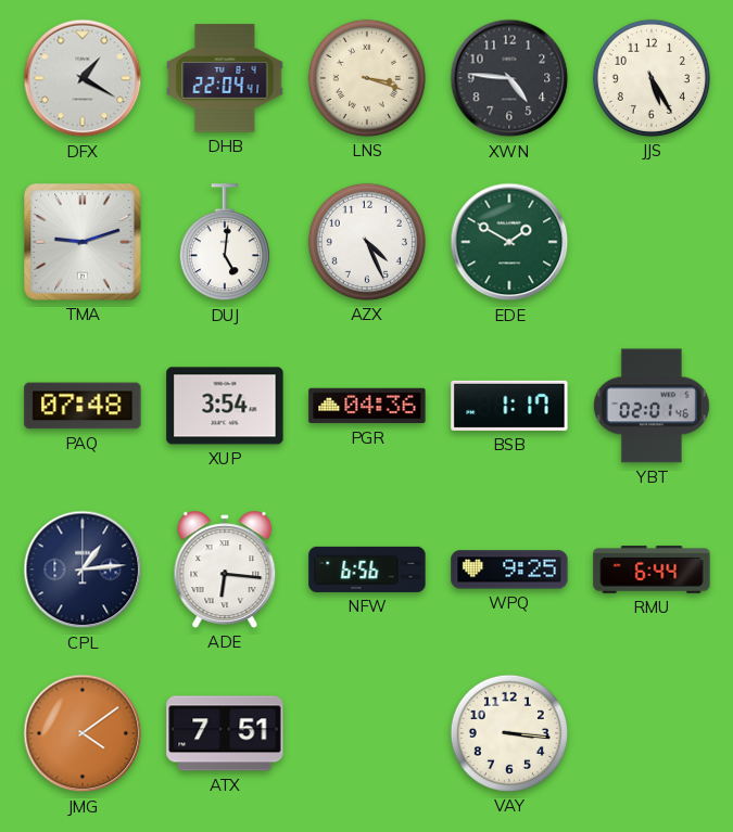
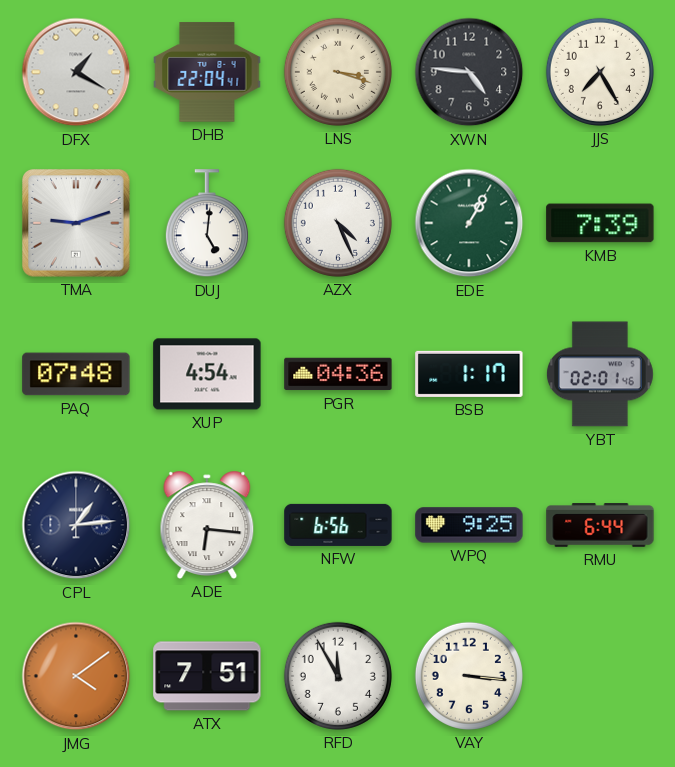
JJS: 5:25 -> 7:25
EDE: 1:50 -> 1:05
KMB: none -> 7:39
XUP: 3:54 -> 4:54
RFD: none -> 11:55
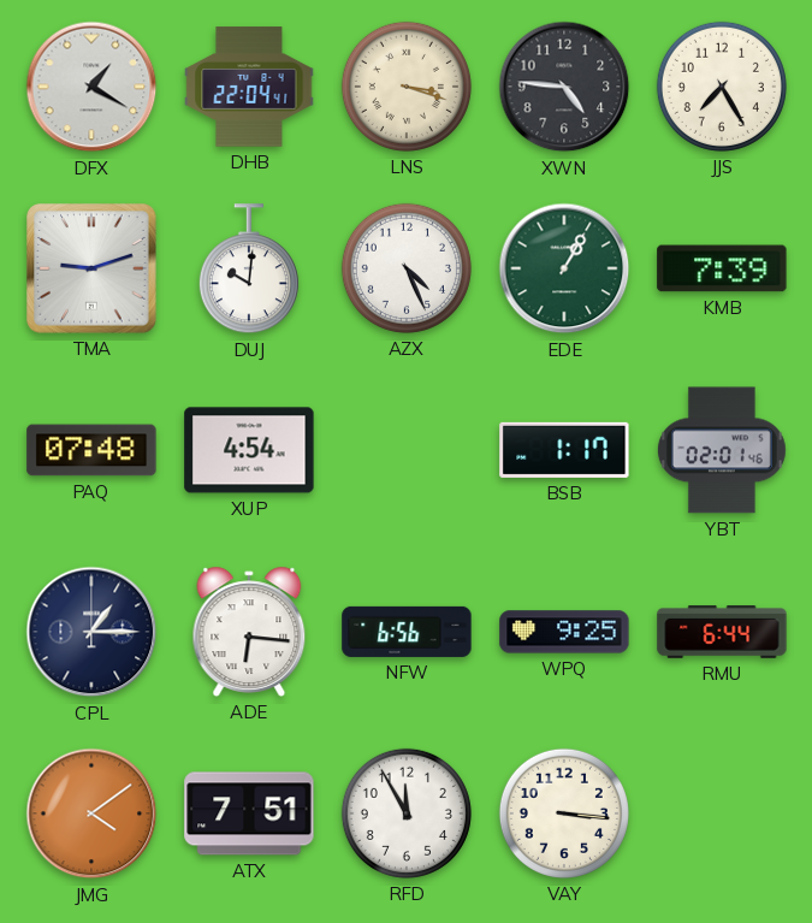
DUJ: 5:01 -> 10:01
PGR: 04:36 -> none
CPL: 1:14 -> 1:15
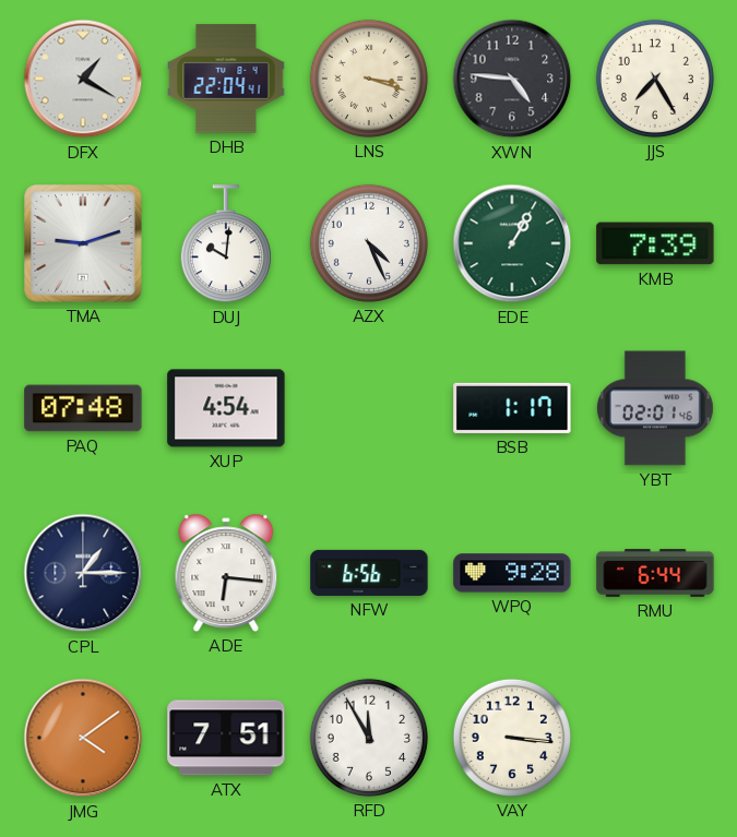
WPQ: 9:25 -> 9:28
